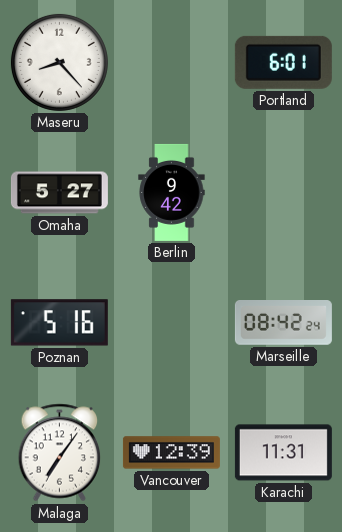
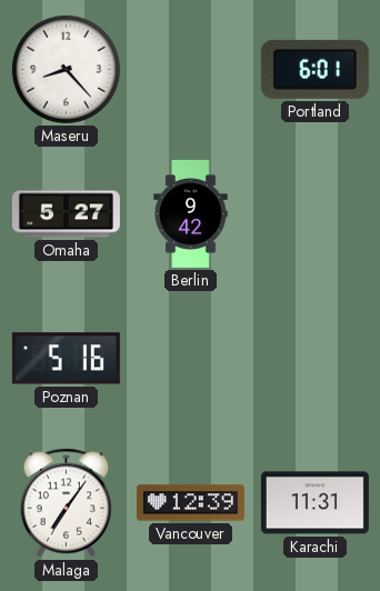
Marseille: 08:42 -> none
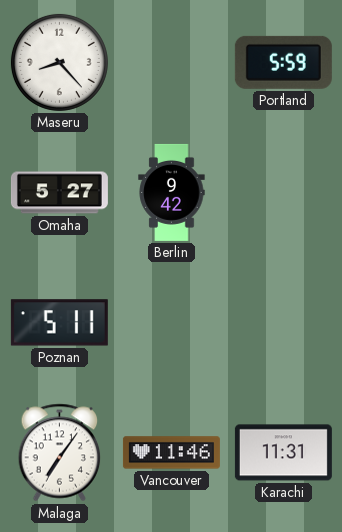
Portland: 6:01 -> 5:59
Poznan: 5:16 -> 5:11
Vancouver: 12:39 -> 11:46
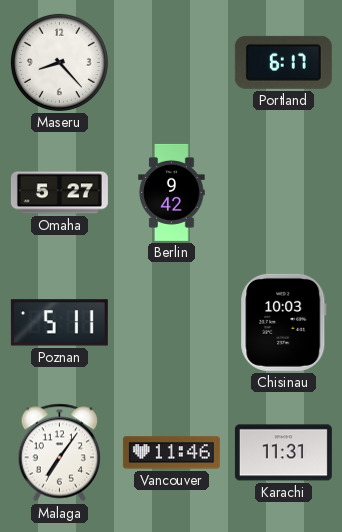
Portland: 5:59 -> 6:17
Chisinau: none -> 10:03
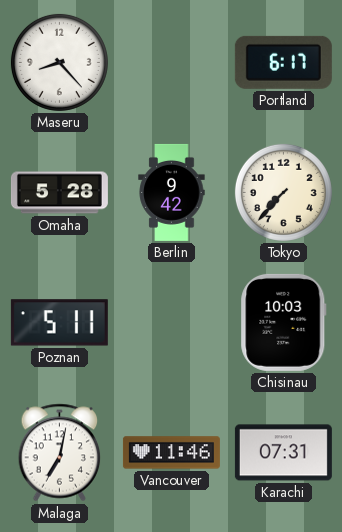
Omaha: 5:27 -> 5:28
Tokyo: none -> 7:37
Malaga: 7:06 -> 7:02
Karachi: 11:31 -> 07:31
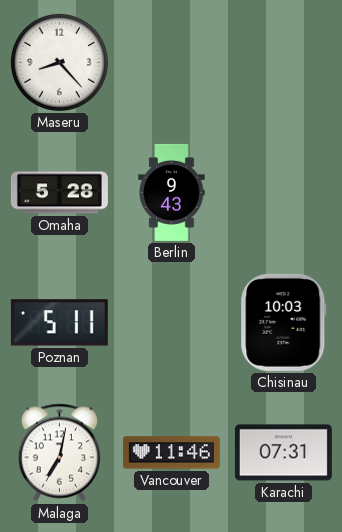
Portland: 6:17 -> none
Berlin: 9:42 -> 9:43
Tokyo: 7:37 -> none
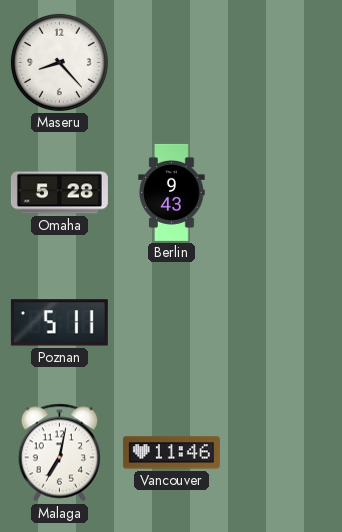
Chisinau: 10:03 -> none
Karachi: 07:31 -> none
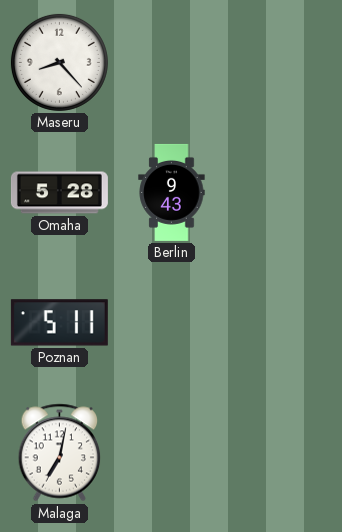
Vancouver: 11:46 -> none
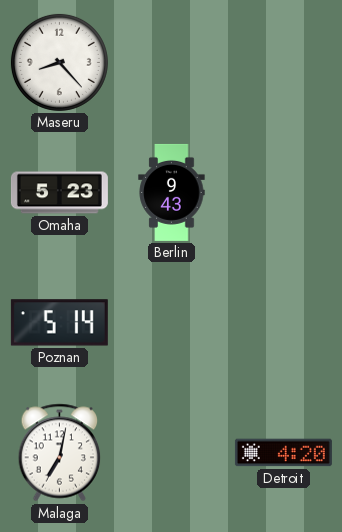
Omaha: 5:28 -> 5:23
Poznan: 5:11 -> 5:14
Detroit: none -> 4:20
